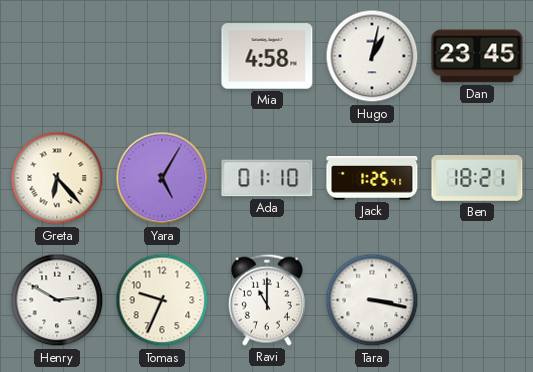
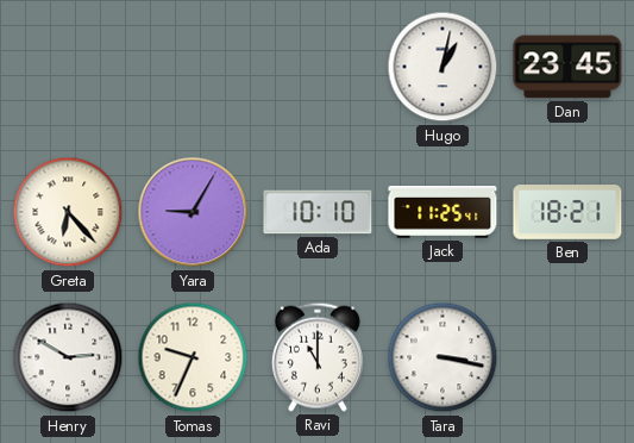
Mia: 4:58 -> none
Yara: 5:05 -> 9:05
Ada: 01:10 -> 10:10
Jack: 1:25 -> 11:25
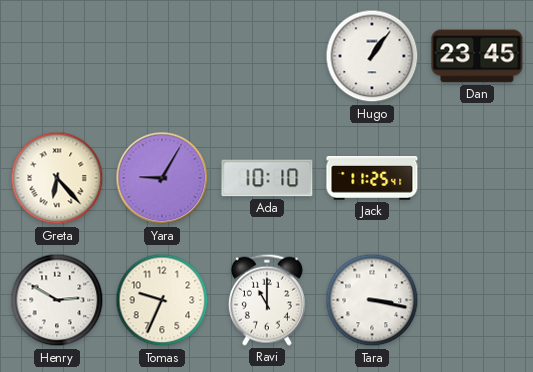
Hugo: 1:02 -> 1:06
Ben: 18:21 -> none
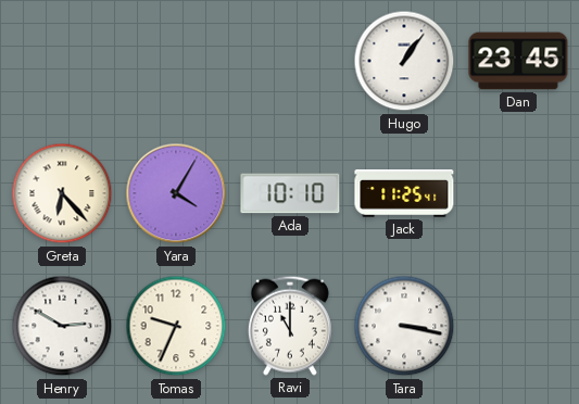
Yara: 9:05 -> 4:05
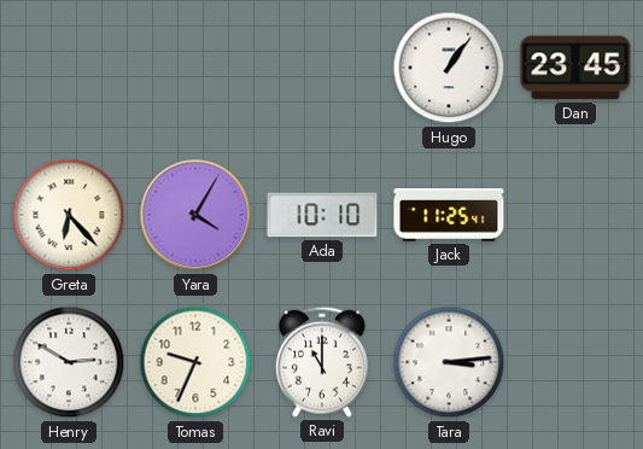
Tara: 3:17 -> 3:14
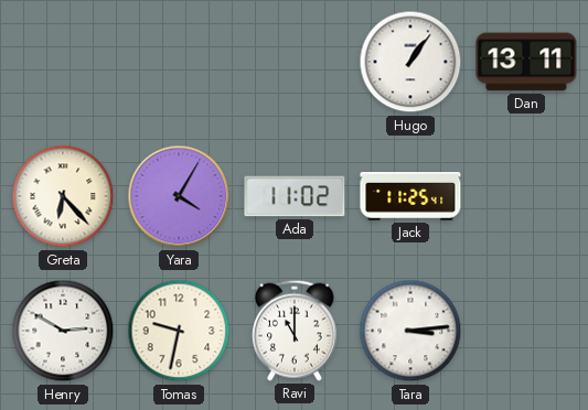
Dan: 23:45 -> 13:11
Ada: 10:10 -> 11:02
Tomas: 9:34 -> 9:32
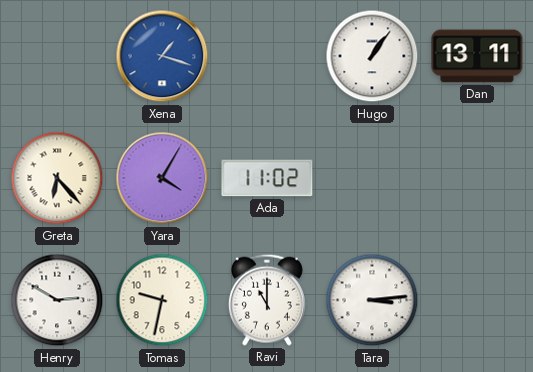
Xena: none -> 1:18
Jack: 11:25 -> none
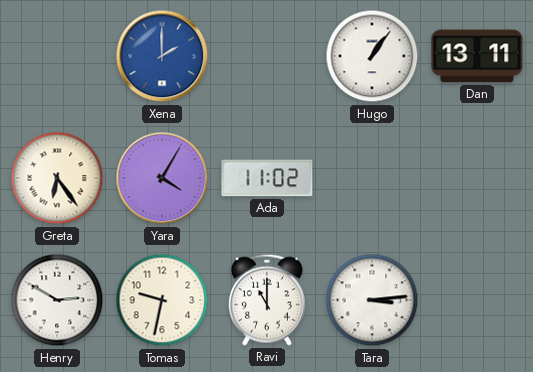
Xena: 1:18 -> 2:00
Greta: 6:23 -> 6:24
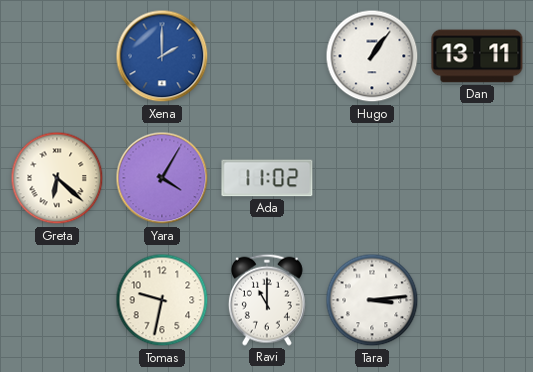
Greta: 6:24 -> 6:22
Henry: 2:50 -> none
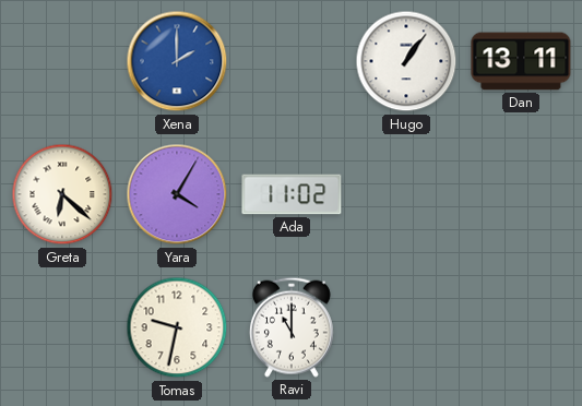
Tara: 3:14 -> none
